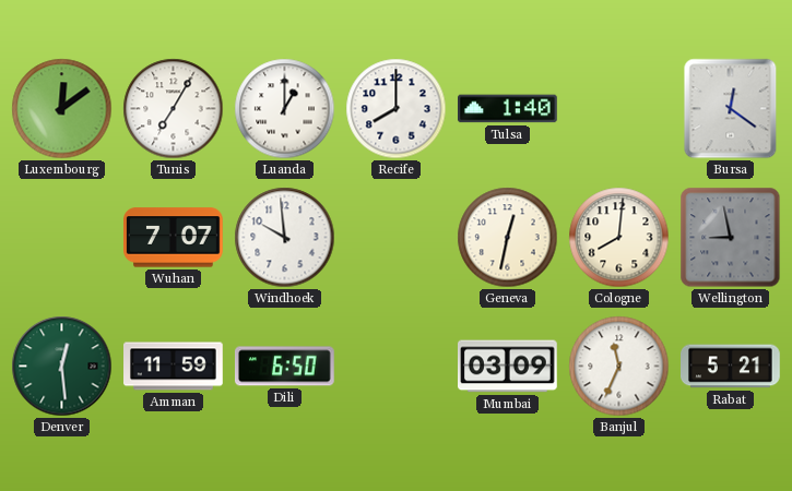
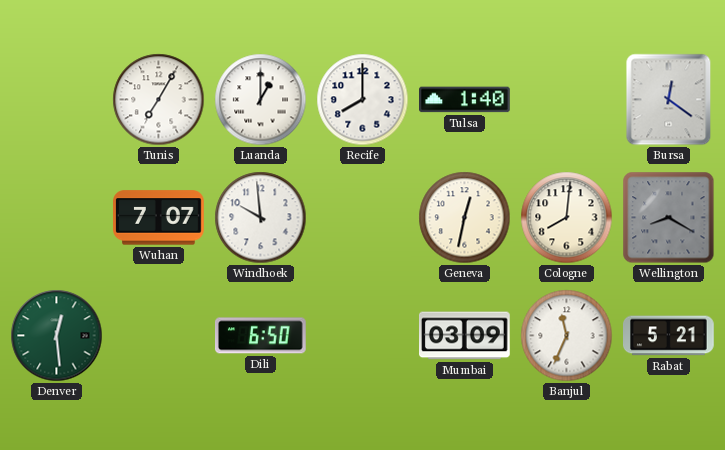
Luxembourg: 12:09 -> none
Wellington: 8:58 -> 8:20
Amman: 11:59 -> none
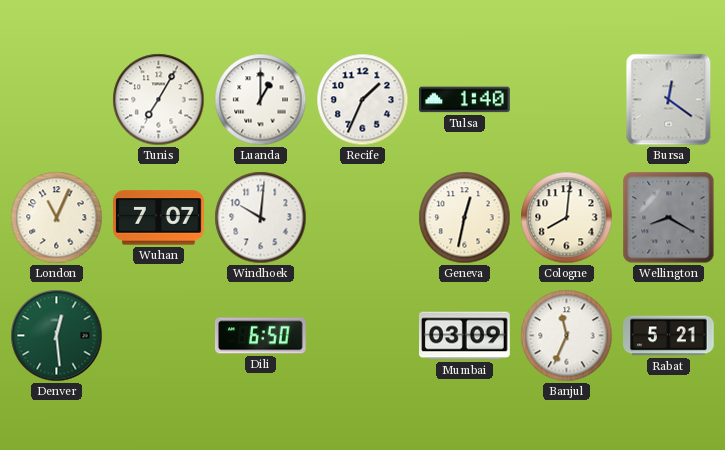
Recife: 8:00 -> 1:34
London: none -> 11:04
Windhoek: 9:59 -> 10:01
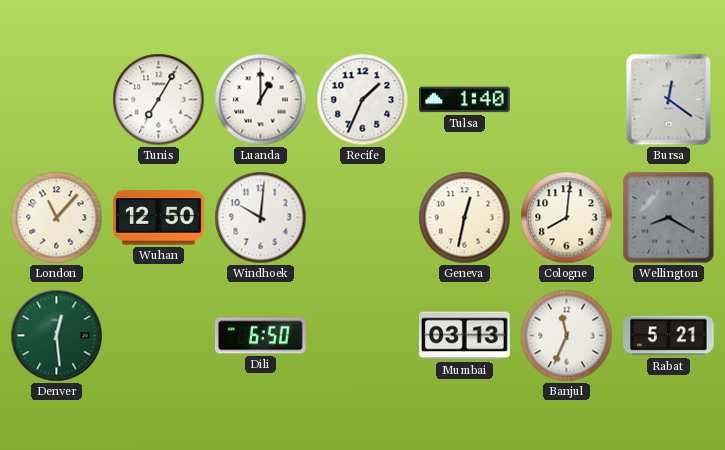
London: 11:04 -> 11:07
Wuhan: 7:07 -> 12:50
Mumbai: 03:09 -> 03:13
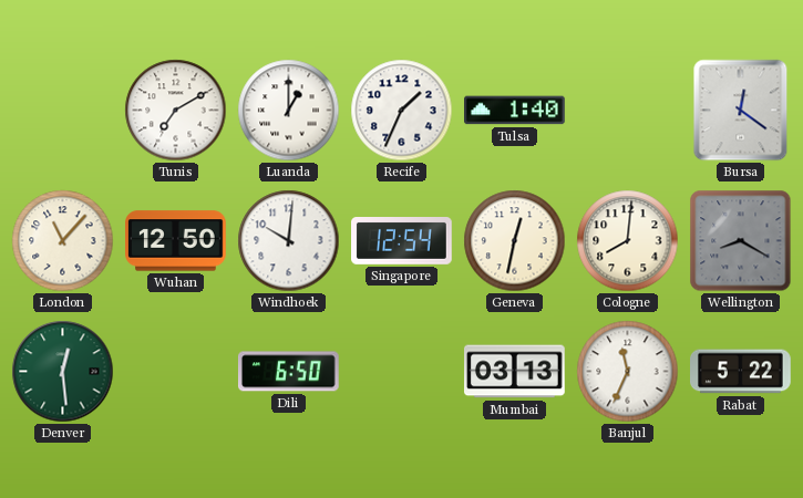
Tunis: 7:05 -> 7:10
Singapore: none -> 12:54
Rabat: 5:21 -> 5:22
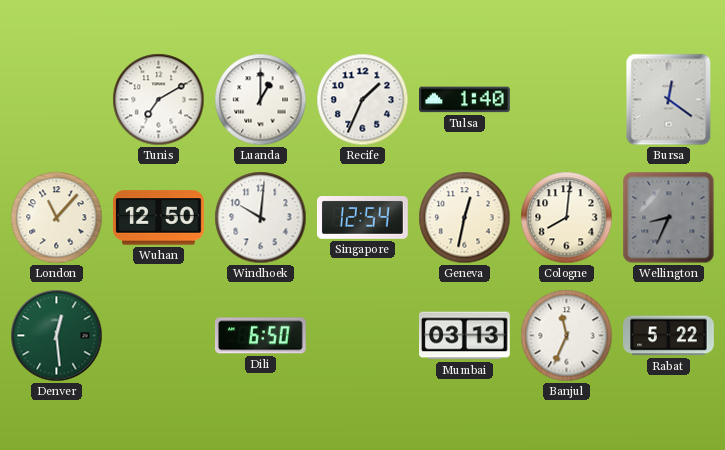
Wellington: 8:20 -> 8:34
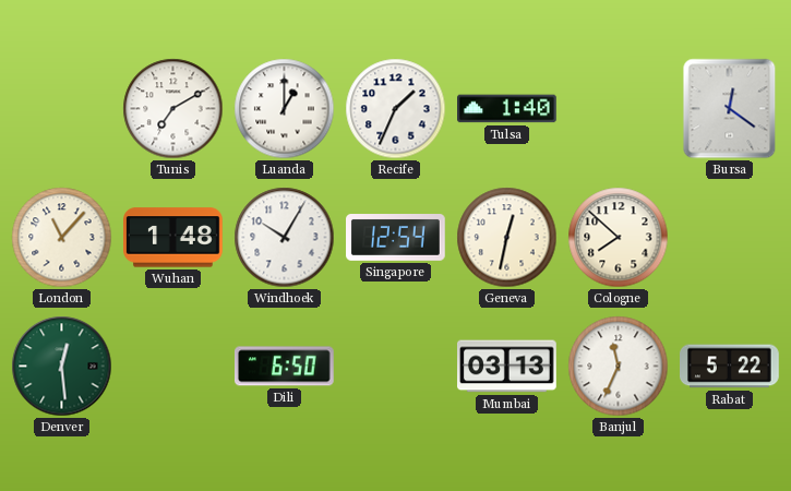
Wuhan: 12:50 -> 1:48
Windhoek: 10:01 -> 10:05
Cologne: 8:01 -> 7:52
Wellington: 8:34 -> none
